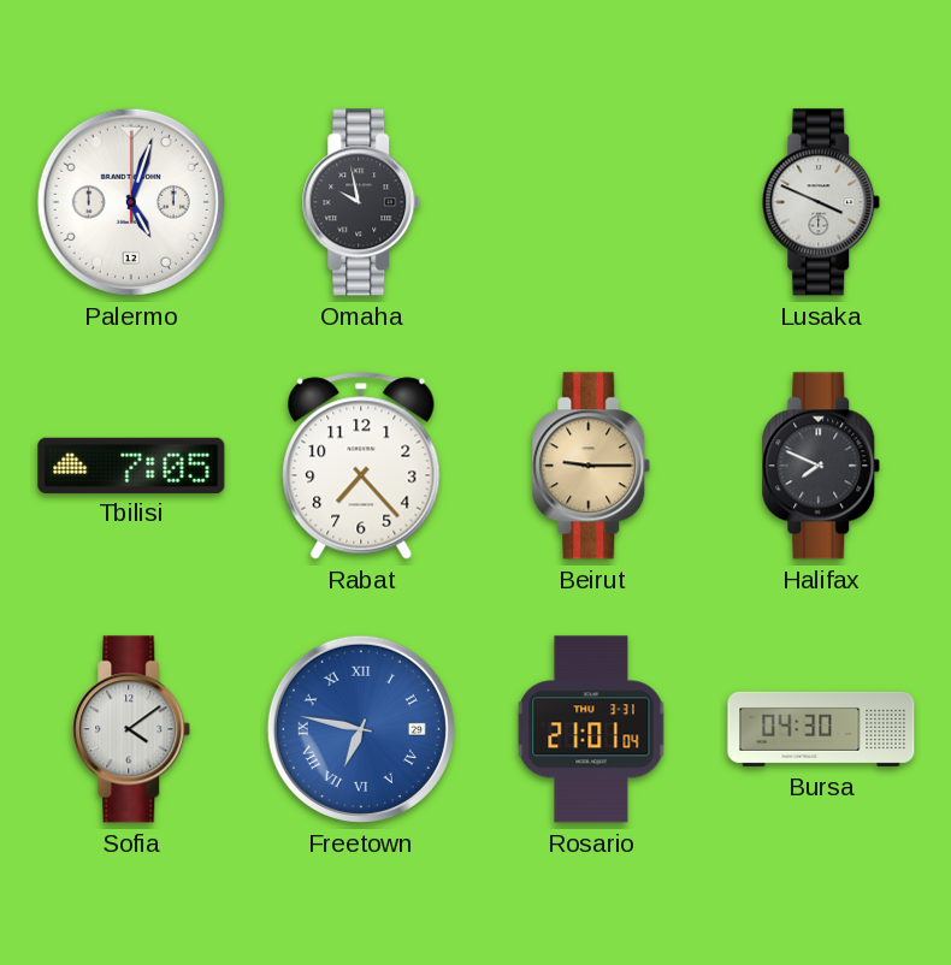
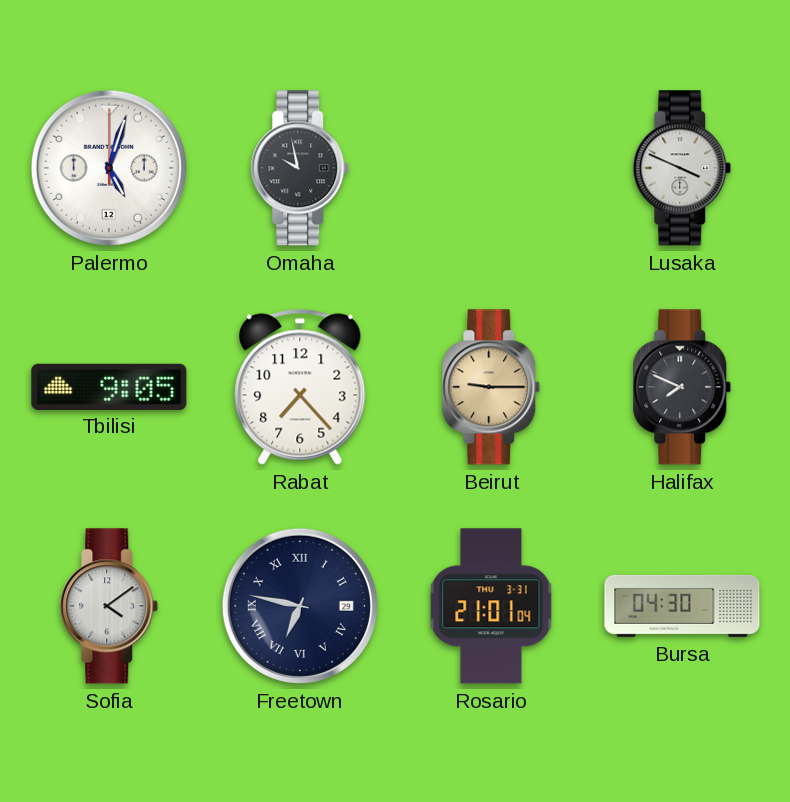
Tbilisi: 7:05 -> 9:05
Freetown dial: blue -> navy
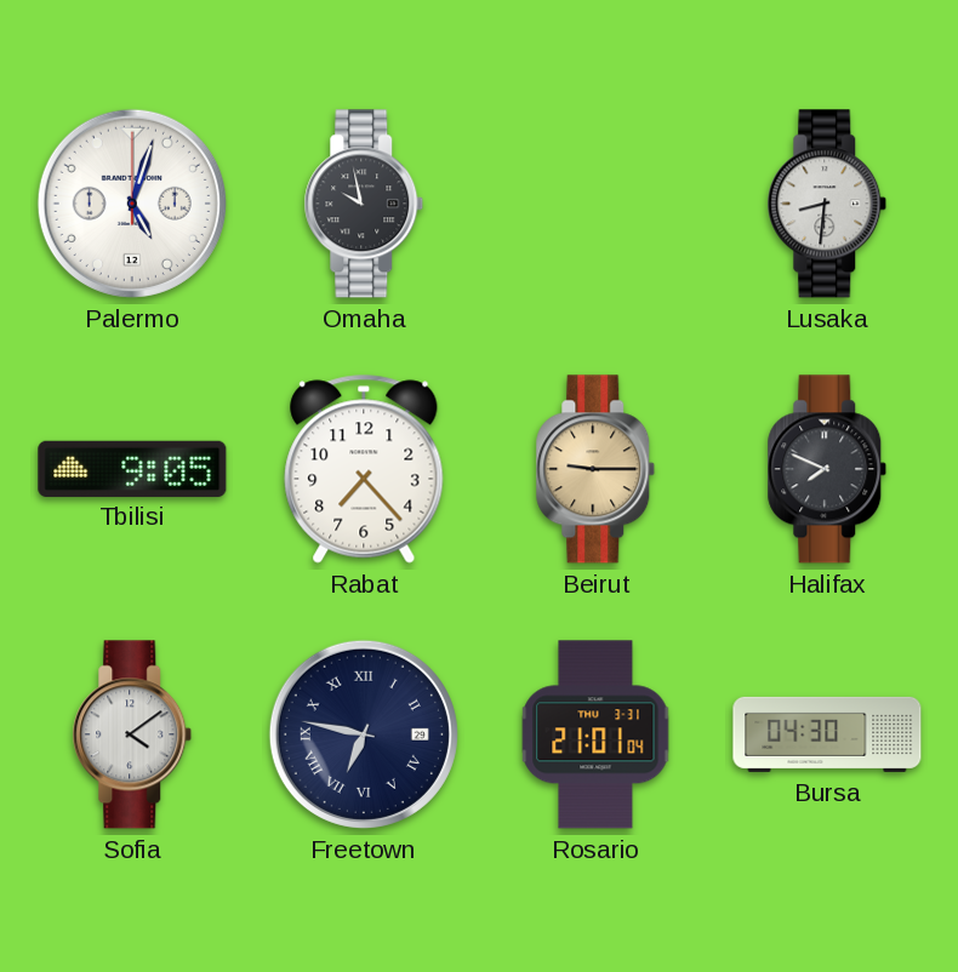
Lusaka: 3:49 -> 8:31
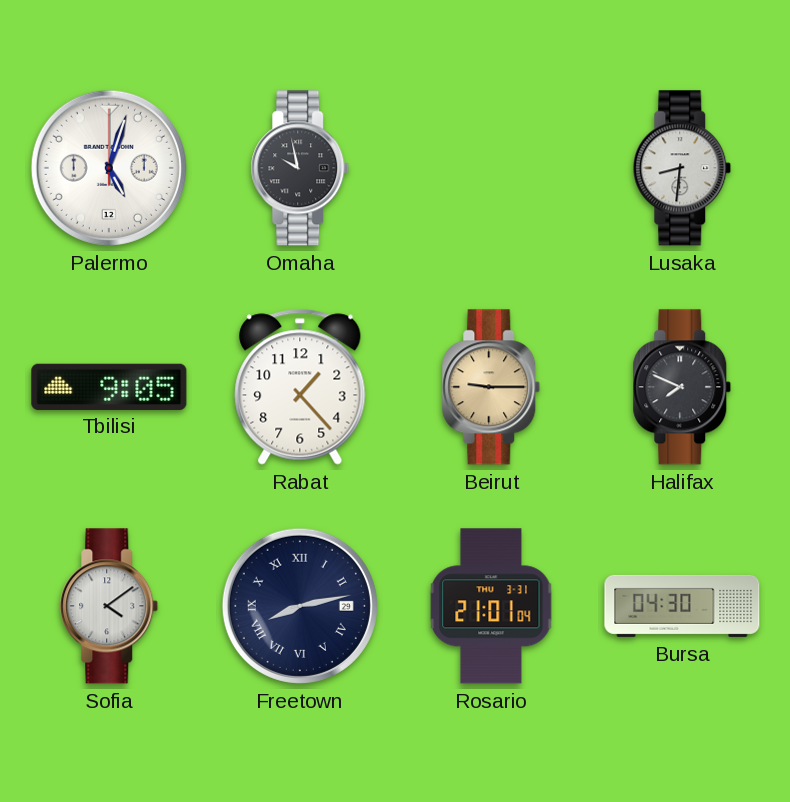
Rabat: 7:23 -> 1:23
Freetown: 6:47 -> 8:13
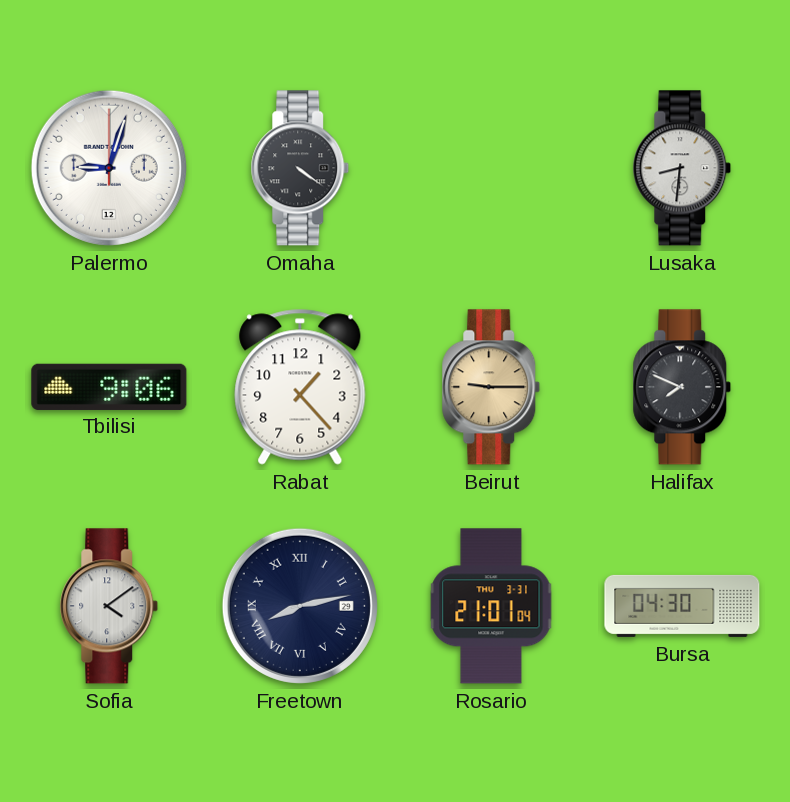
Palermo: 5:03 -> 9:03
Omaha: 9:58 -> 4:21
Tbilisi: 9:05 -> 9:06
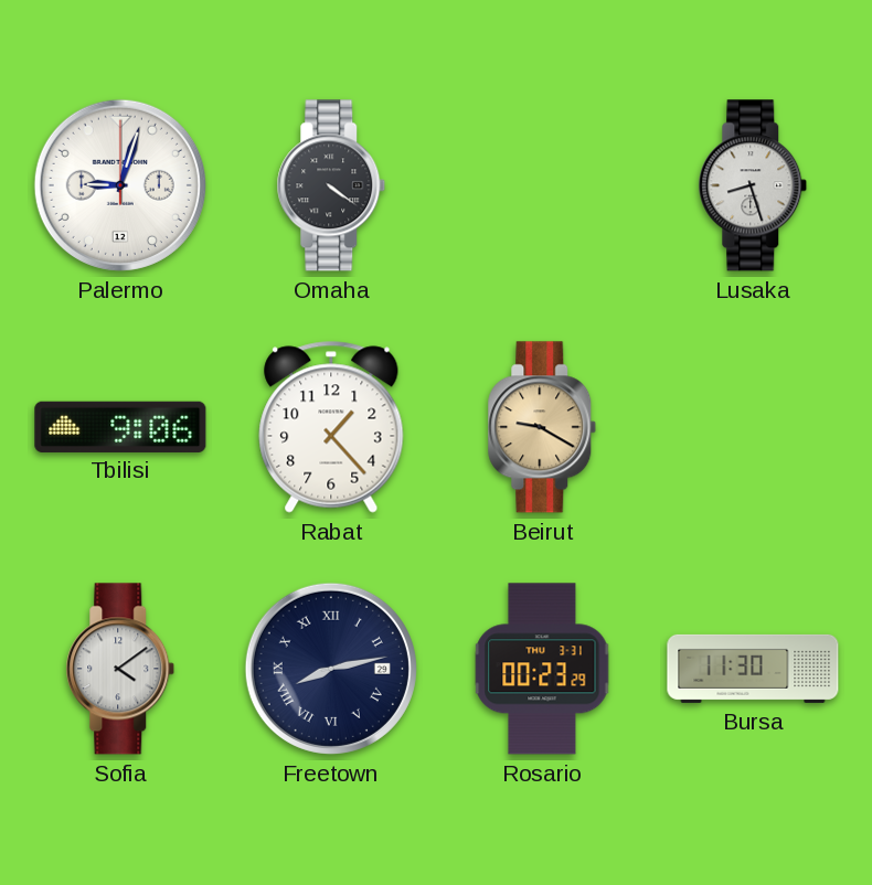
Lusaka: 8:31 -> 8:27
Beirut: 9:15 -> 9:20
Halifax: 7:49 -> none
Rosario: 21:01 -> 00:23
Bursa: 04:30 -> 11:30
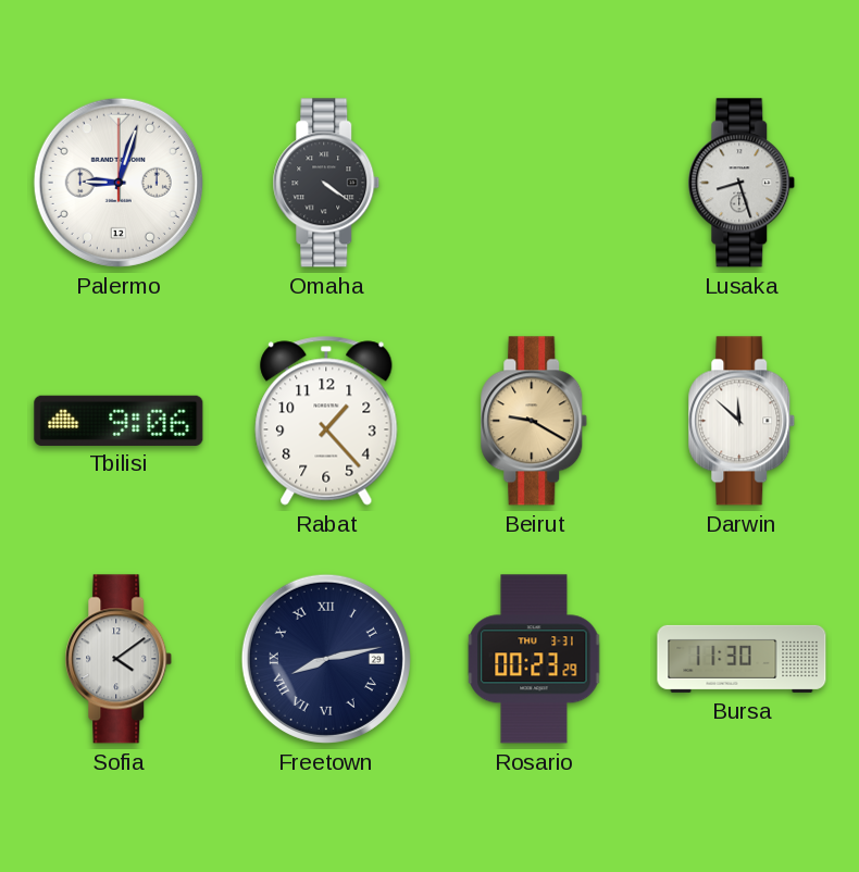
Darwin: none -> 11:52
